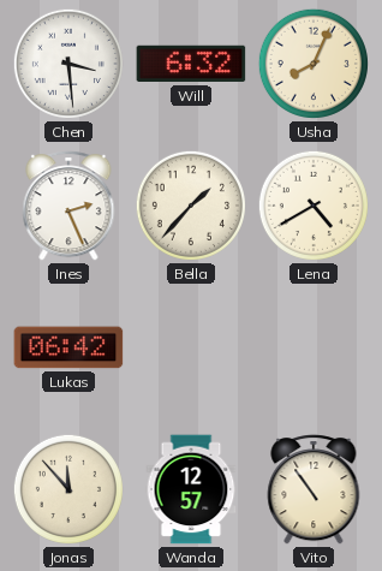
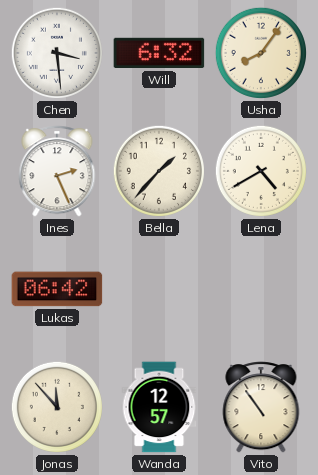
Usha: 8:04 -> 8:06
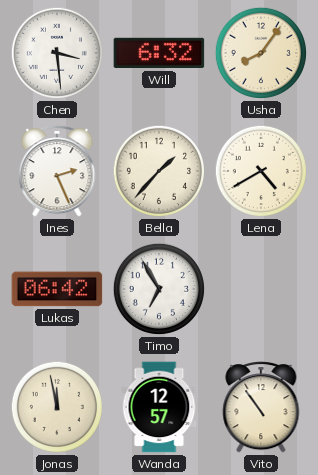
Timo: none -> 6:55
Jonas: 11:53 -> 11:58
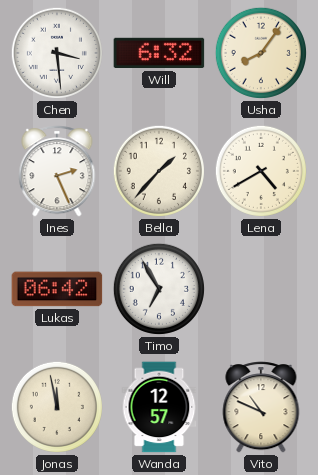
Vito: 10:54 -> 10:49
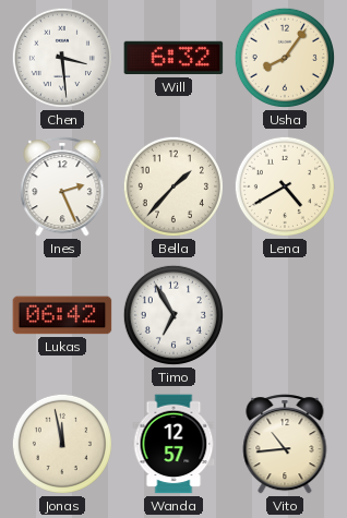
Vito: 10:49 -> 10:44
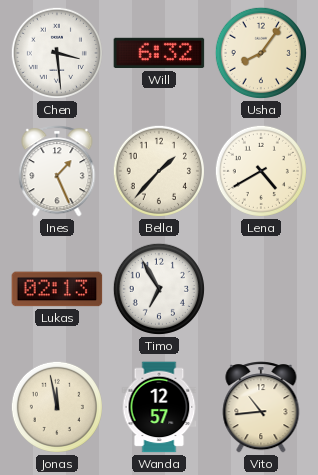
Ines: 2:26 -> 1:26
Lukas: 06:42 -> 02:13
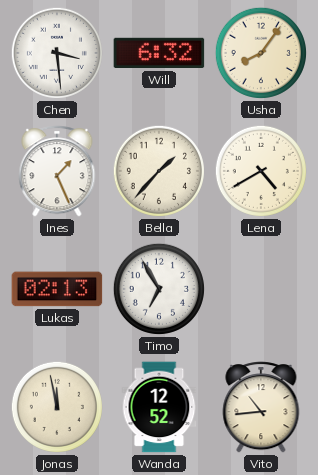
Wanda: 12:57 -> 12:52
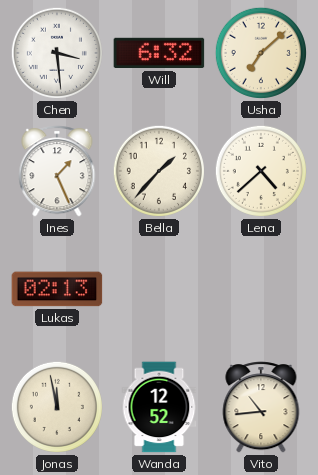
Usha: 8:06 -> 7:08
Lena: 4:40 -> 4:38
Timo: 6:55 -> none
